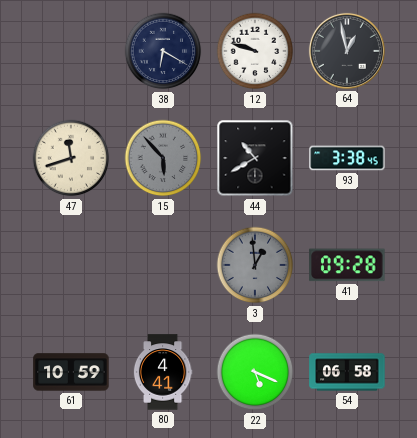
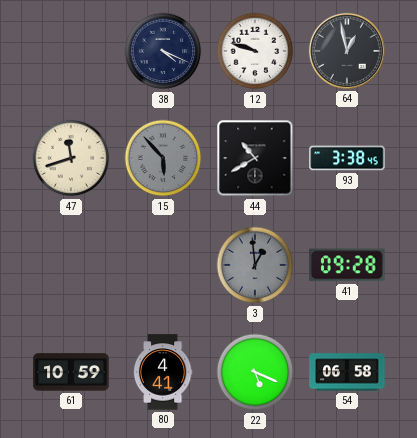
38: 6:20 -> 4:19
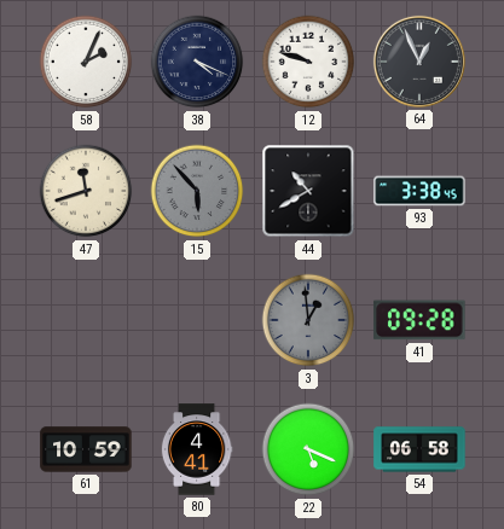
58: none -> 2:04
64: 12:58 -> 12:56
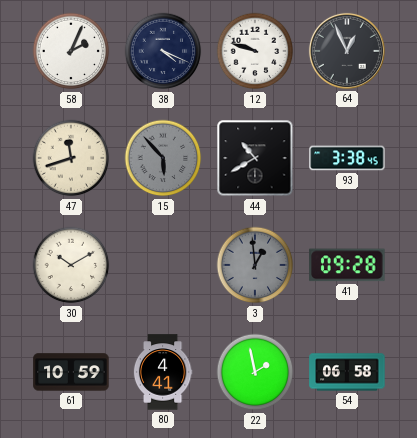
30: none -> 10:10
22: 5:19 -> 1:58
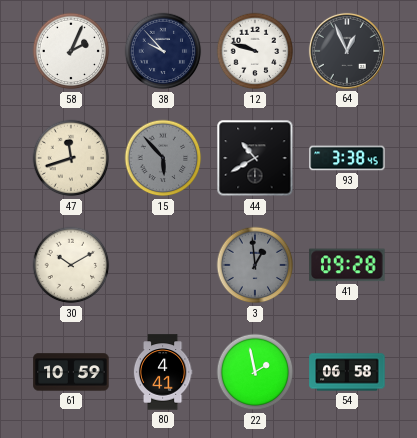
38: 4:19 -> 9:53
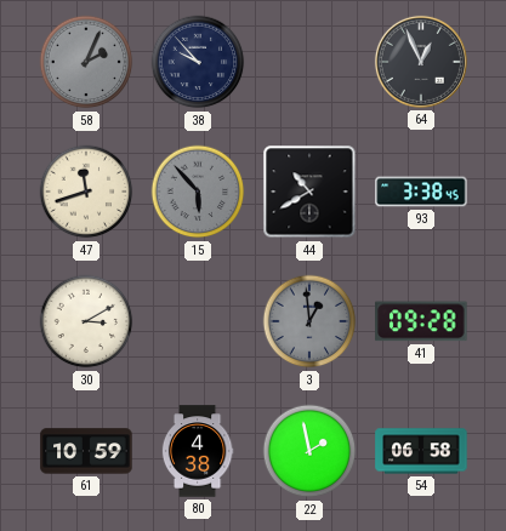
58 dial: white -> grey
12: 9:48 -> none
30: 10:10 -> 3:10
80: 4:41 -> 4:38
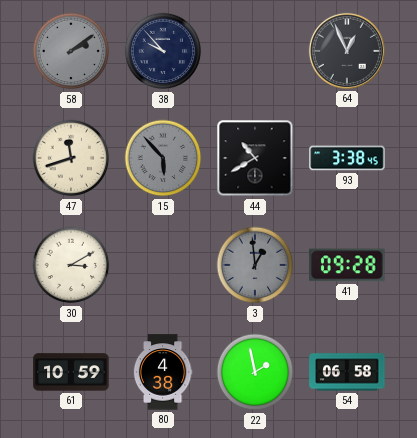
58: 2:04 -> 2:09
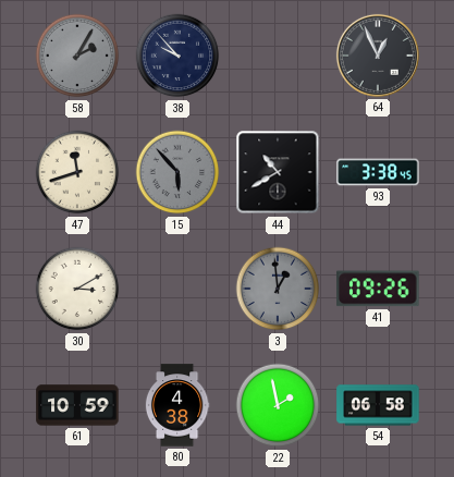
58: 2:09 -> 2:05
41: 09:28 -> 09:26
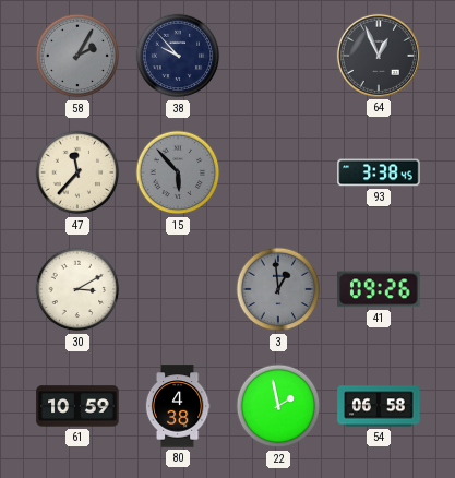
47: 11:42 -> 11:37
44: 10:40 -> none
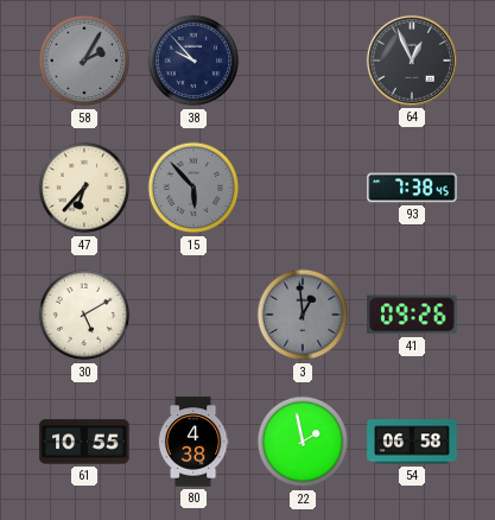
47: 11:37 -> 6:37
93: 3:38 -> 7:38
30: 3:10 -> 5:10
61: 10:59 -> 10:55
